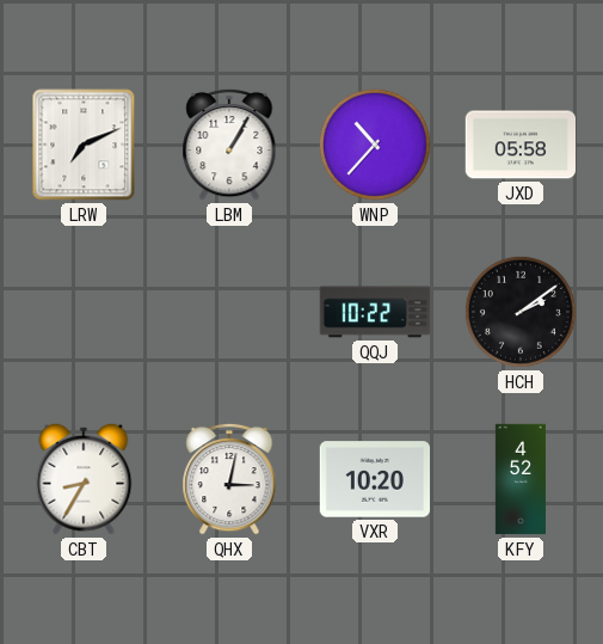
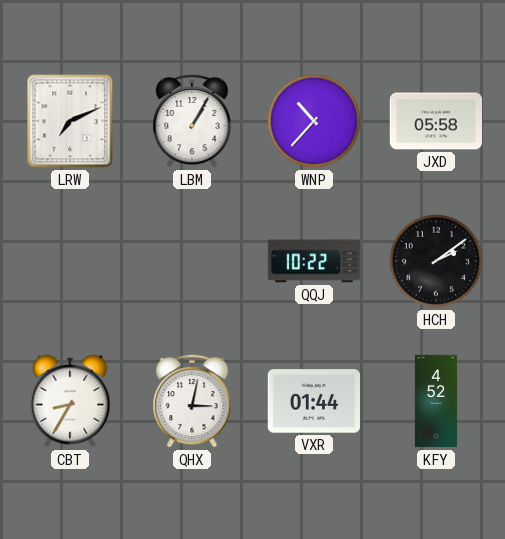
VXR: 10:20 -> 01:44
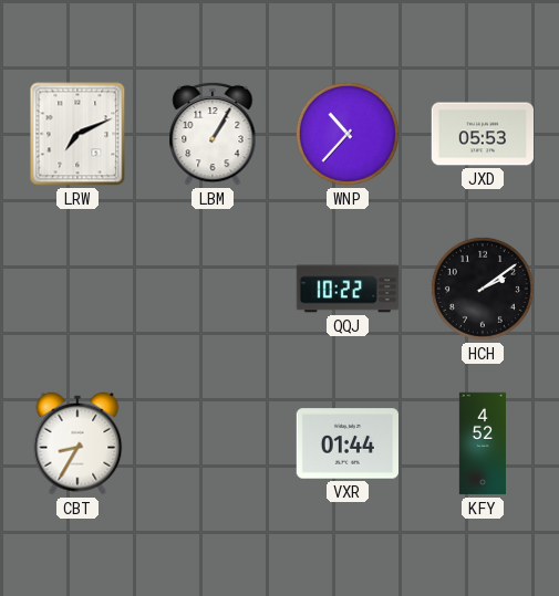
JXD: 05:58 -> 05:53
QHX: 3:02 -> none
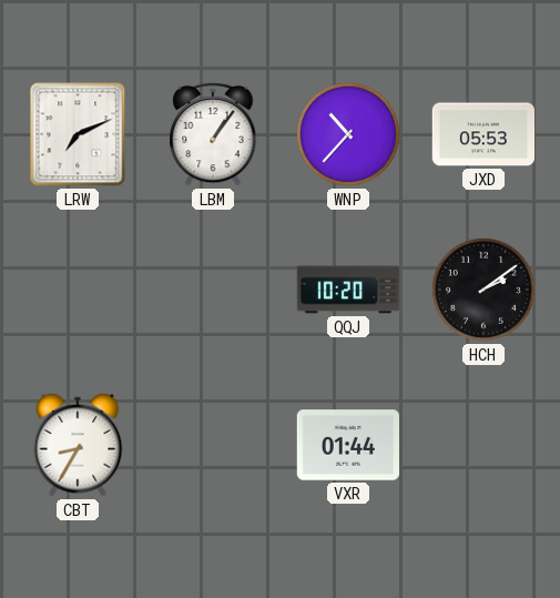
LBM: 1:05 -> 1:06
QQJ: 10:22 -> 10:20
KFY: 4:52 -> none
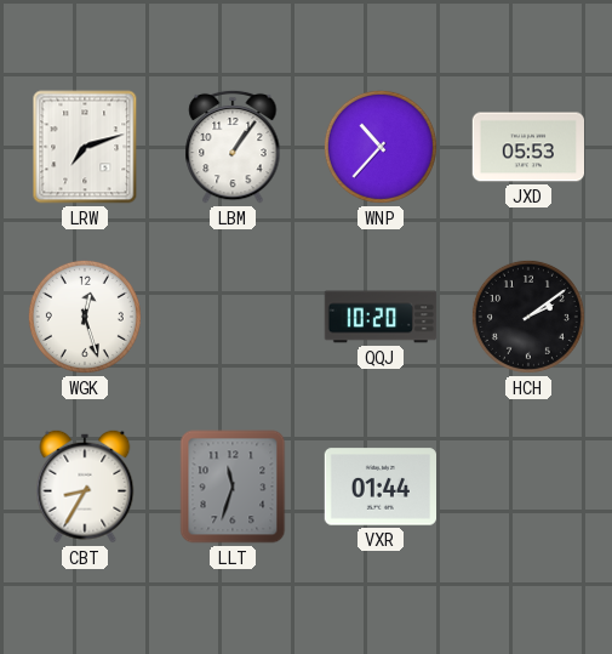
LRW: 7:11 -> 7:12
WGK: none -> 12:27
LLT: none -> 11:33
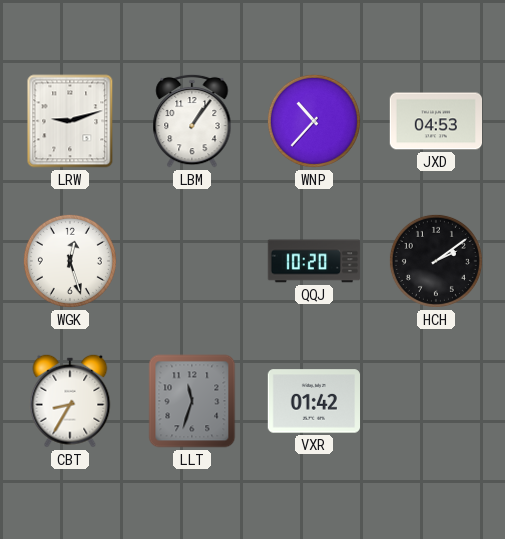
LRW: 7:12 -> 9:12
JXD: 05:53 -> 04:53
VXR: 01:44 -> 01:42
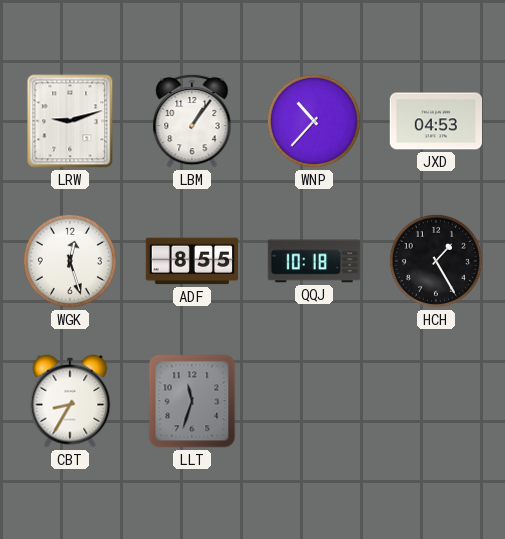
ADF: none -> 8:55
QQJ: 10:20 -> 10:18
HCH: 2:09 -> 1:25
VXR: 01:42 -> none
